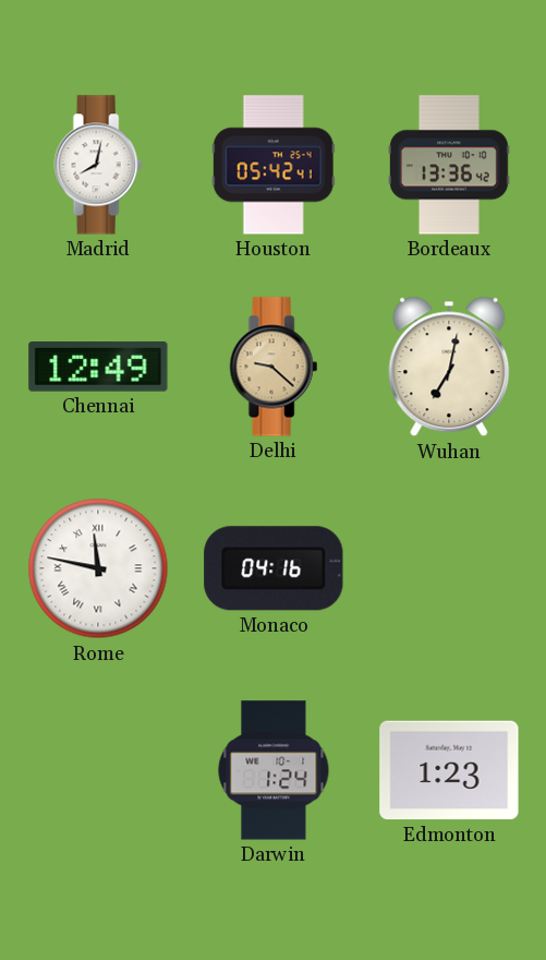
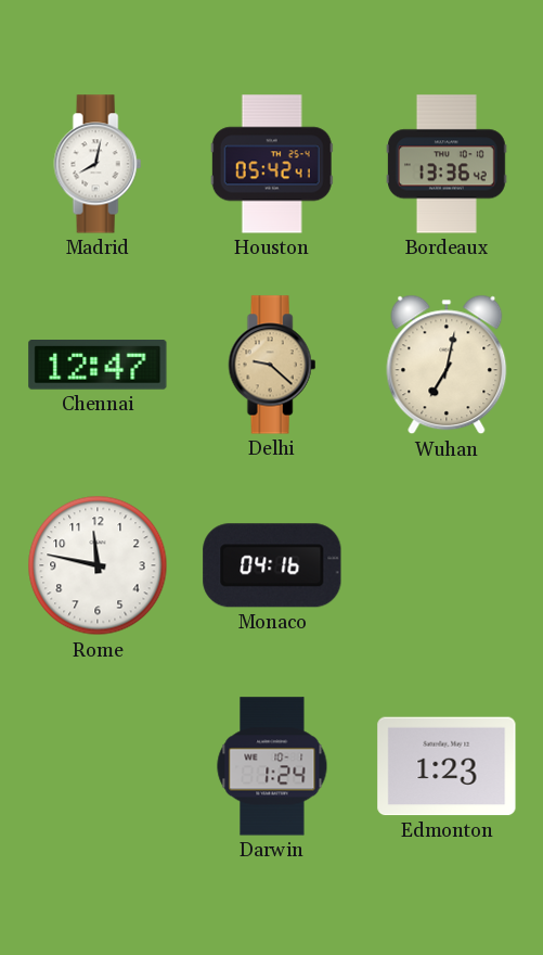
Chennai: 12:49 -> 12:47
Rome numerals: Roman -> Arabic
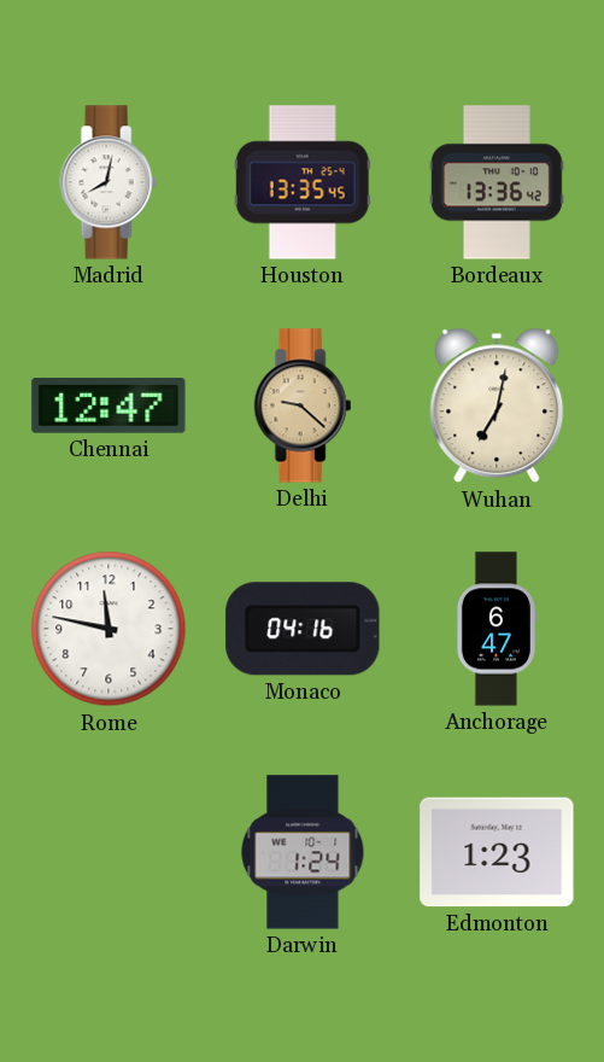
Houston: 05:42 -> 13:35
Anchorage: none -> 6:47
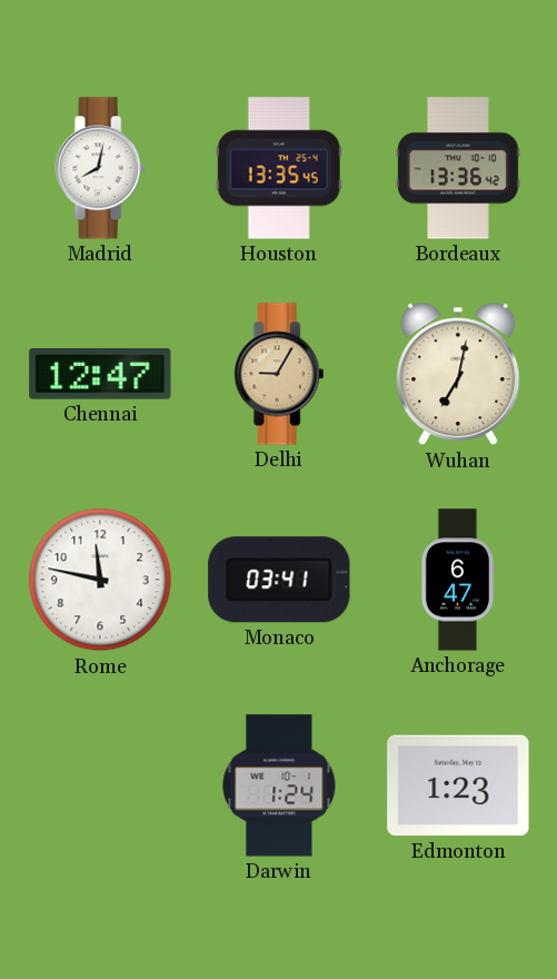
Delhi: 9:22 -> 9:05
Monaco: 04:16 -> 03:41
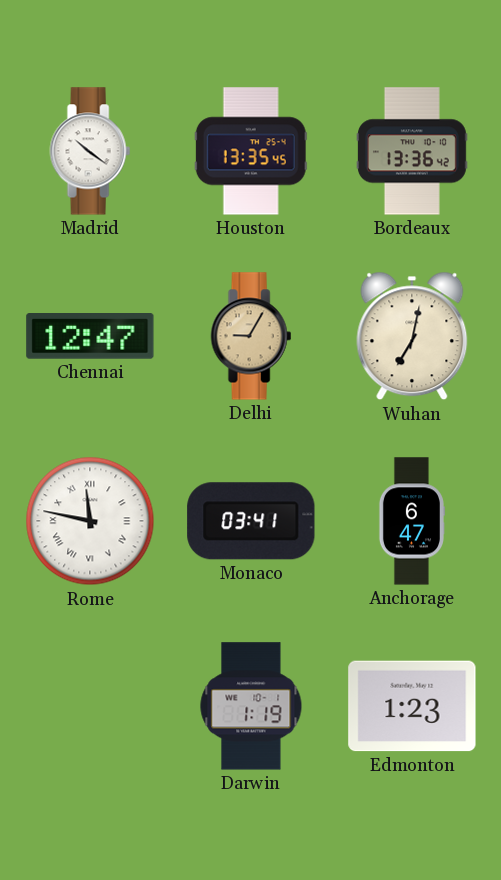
Madrid: 8:02 -> 10:21
Rome numerals: Arabic -> Roman
Darwin: 1:24 -> 1:19
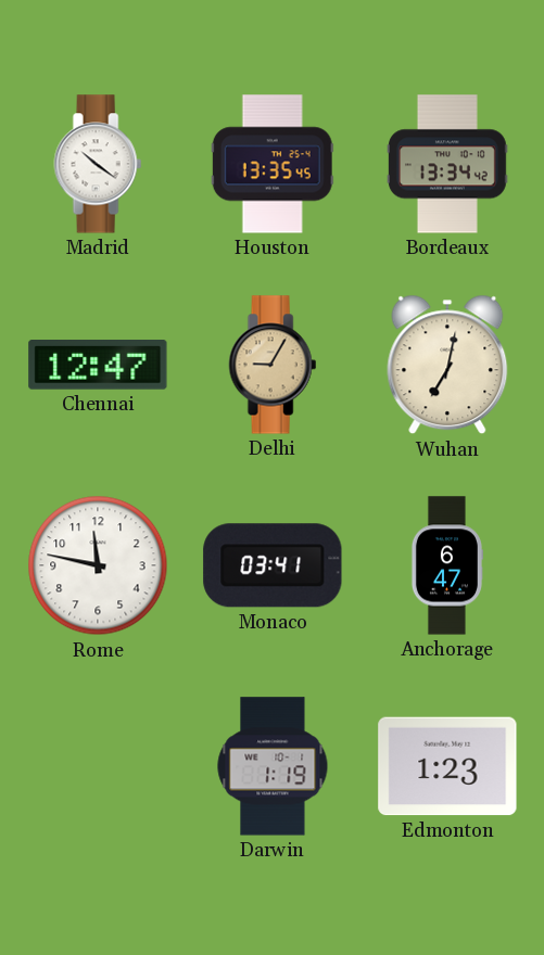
Bordeaux: 13:36 -> 13:34
Rome numerals: Roman -> Arabic
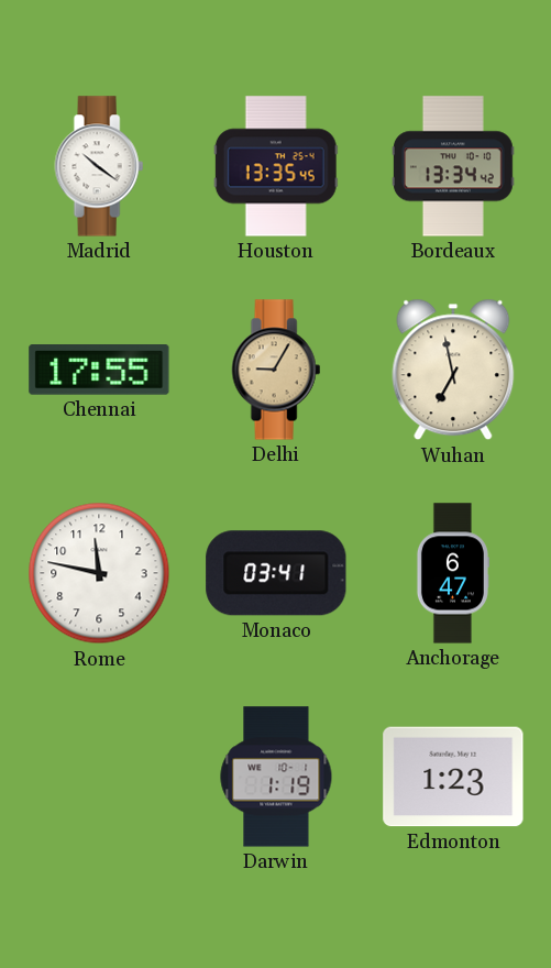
Chennai: 12:47 -> 17:55
Wuhan: 7:02 -> 6:58
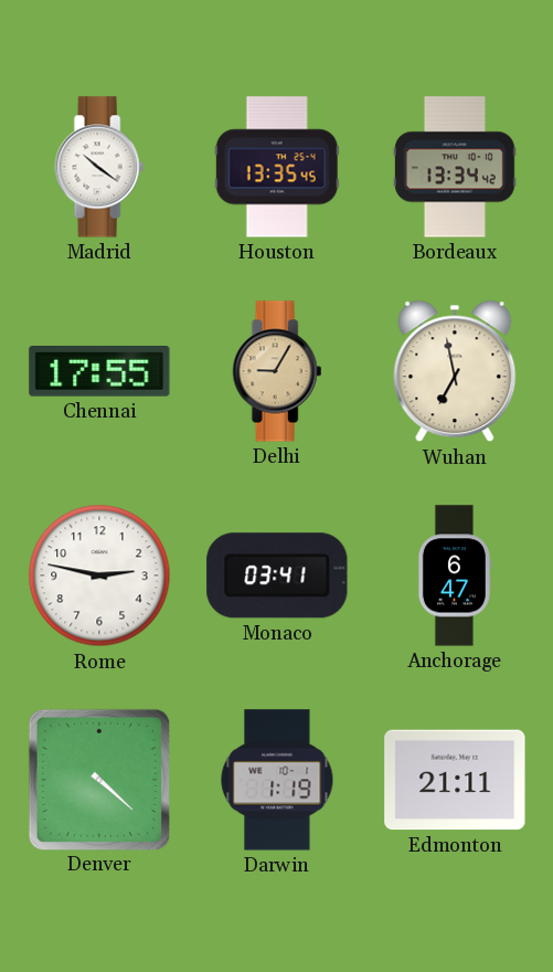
Rome: 11:47 -> 2:47
Denver: none -> 4:22
Edmonton: 1:23 -> 21:11
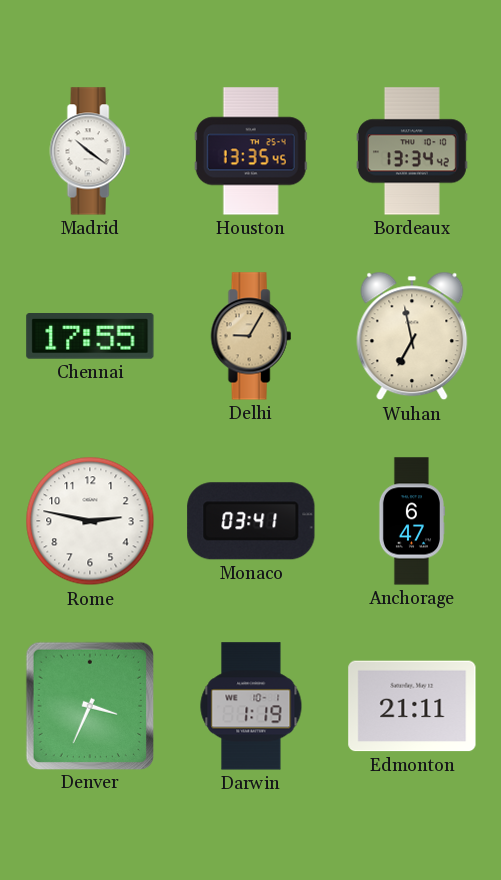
Denver: 4:22 -> 3:34
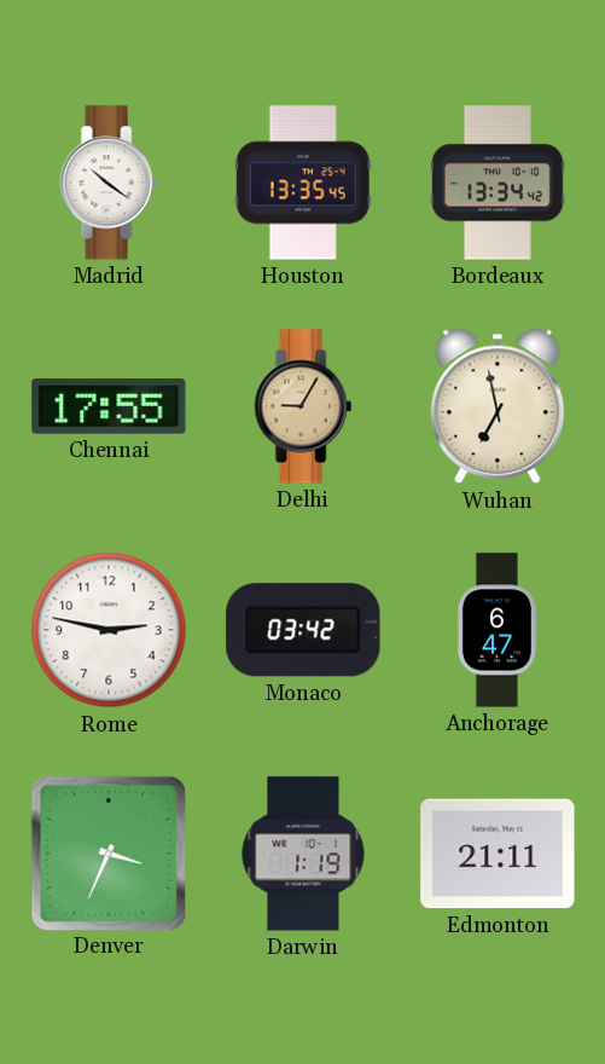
Monaco: 03:41 -> 03:42
